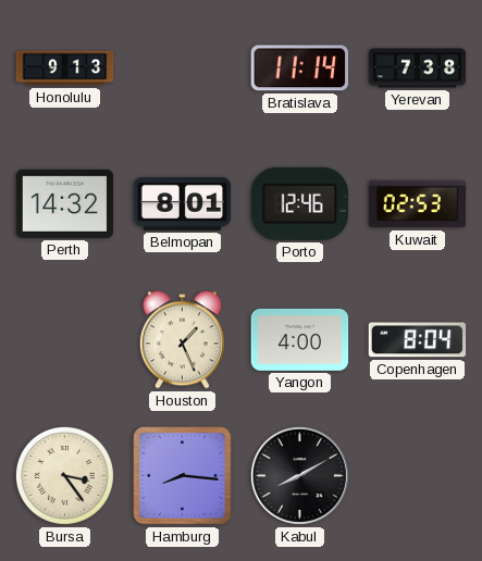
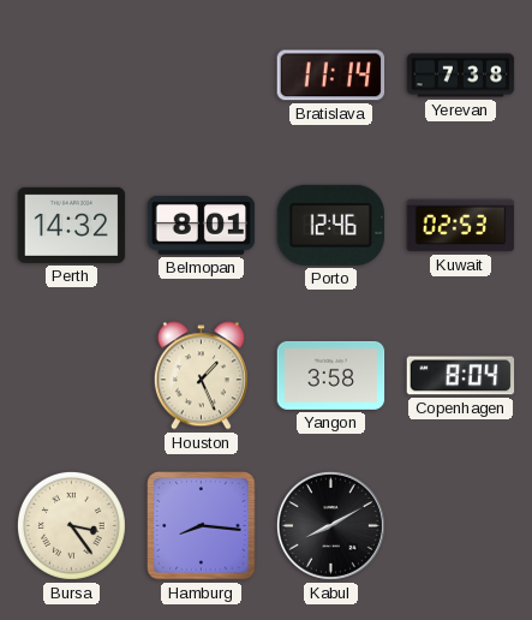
Honolulu: 9:13 -> none
Yangon: 4:00 -> 3:58
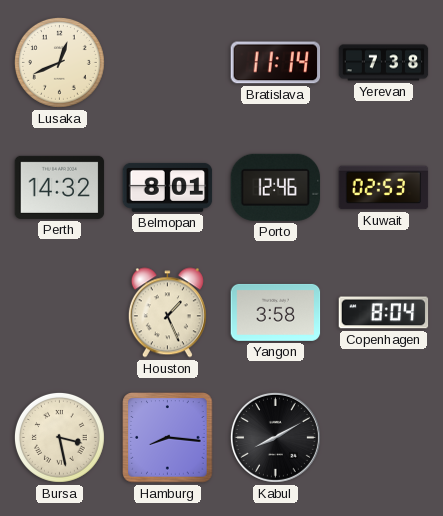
Lusaka: none -> 12:41
Bursa: 3:24 -> 3:28
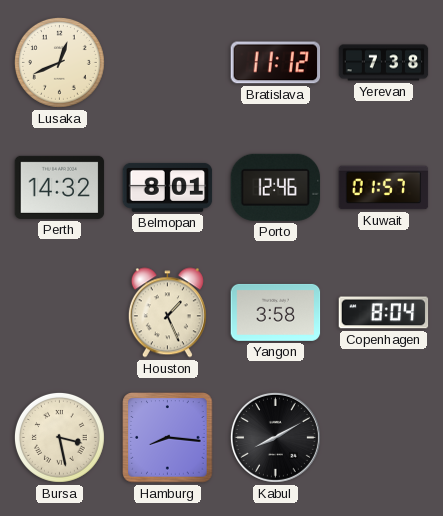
Bratislava: 11:14 -> 11:12
Kuwait: 02:53 -> 01:57
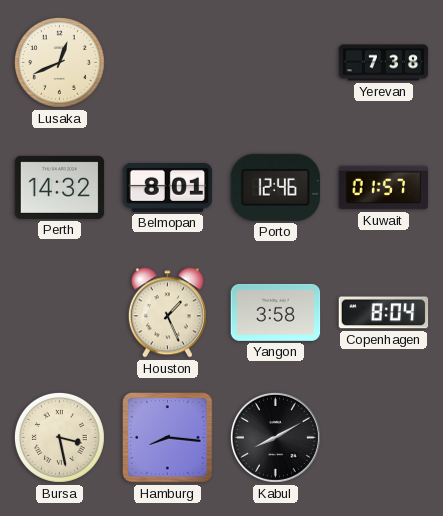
Bratislava: 11:12 -> none
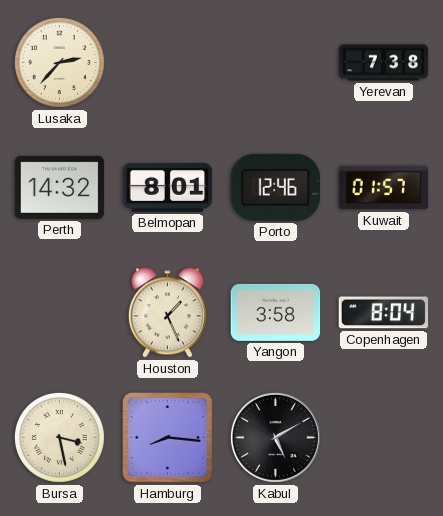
Lusaka: 12:41 -> 2:37
Kabul: 8:10 -> 5:10
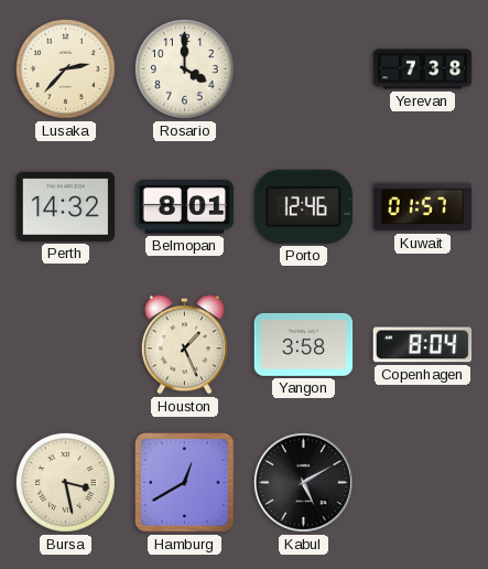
Rosario: none -> 4:00
Hamburg: 8:16 -> 12:40
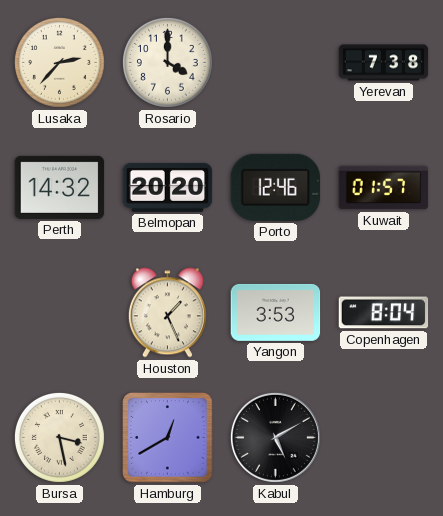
Belmopan: 8:01 -> 20:20
Yangon: 3:58 -> 3:53
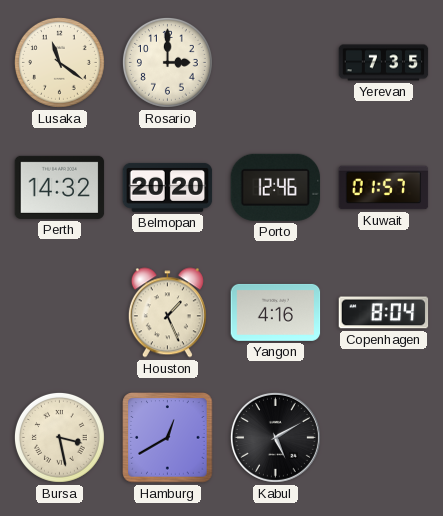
Lusaka: 2:37 -> 11:21
Rosario: 4:00 -> 3:00
Yerevan: 7:38 -> 7:35
Yangon: 3:53 -> 4:16
